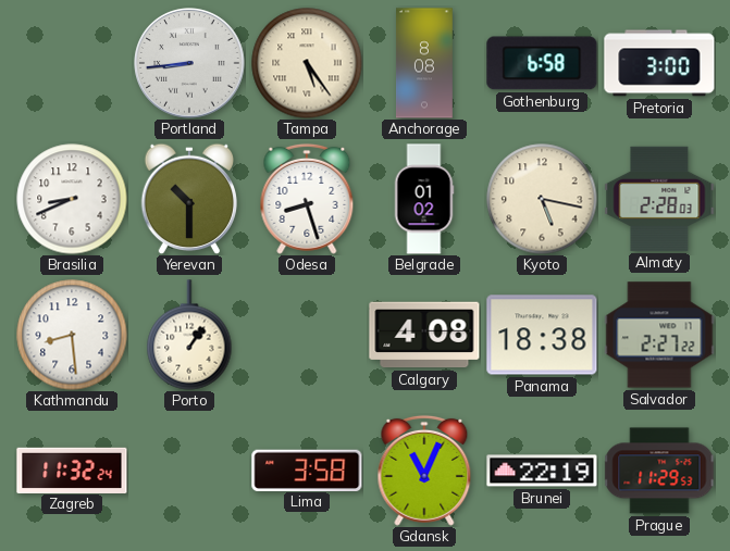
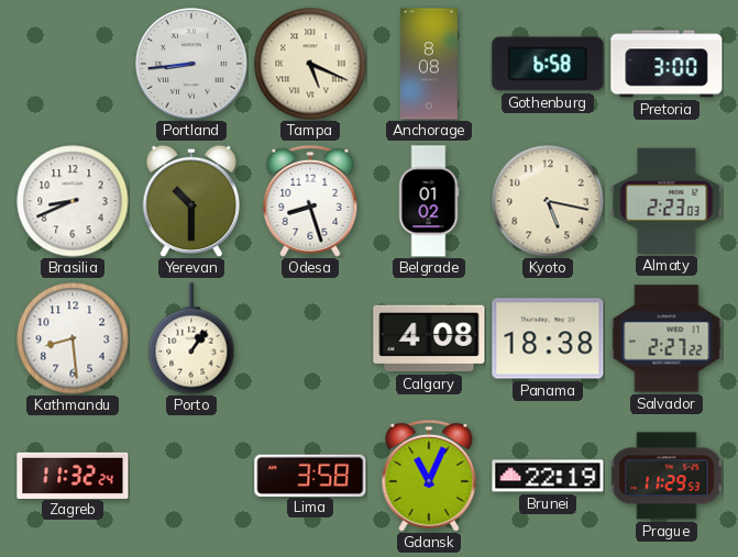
Tampa: 5:24 -> 5:19
Almaty: 2:28 -> 2:23
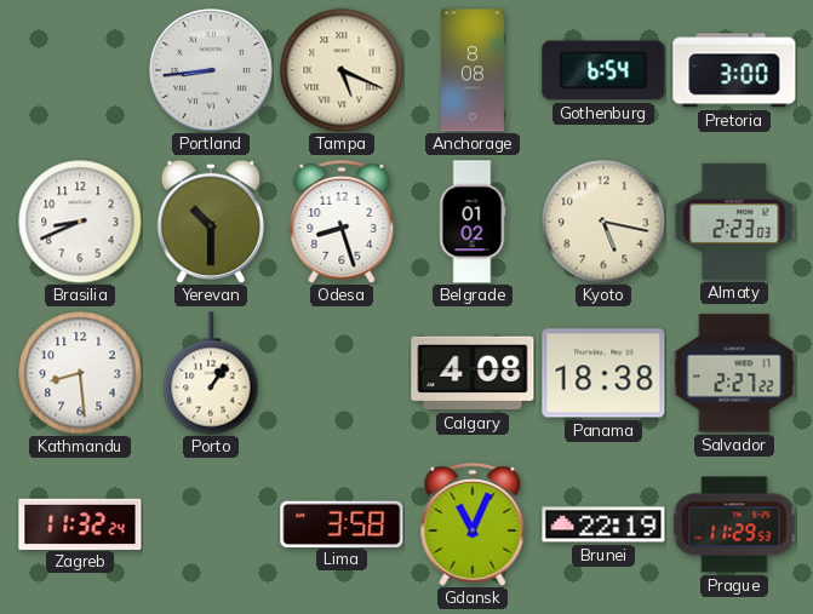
Gothenburg: 6:58 -> 6:54
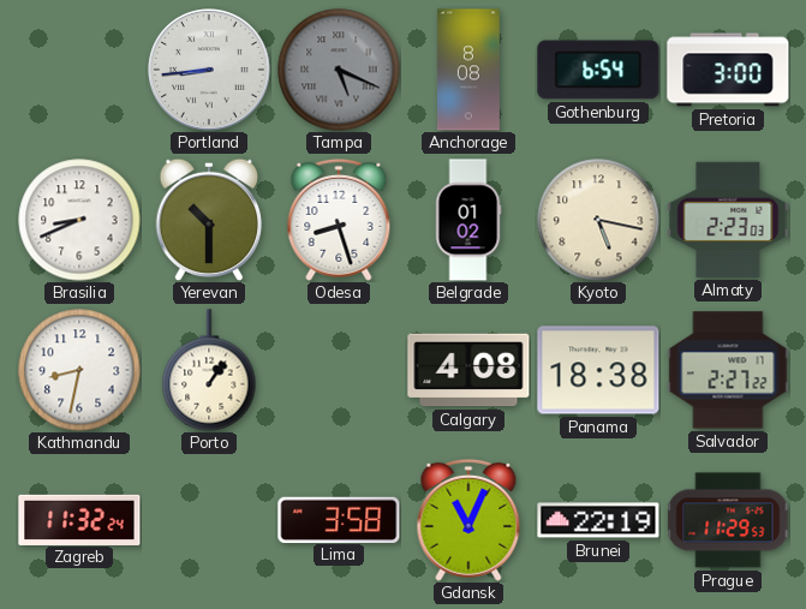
Tampa dial: cream -> grey
Kathmandu: 8:29 -> 8:32
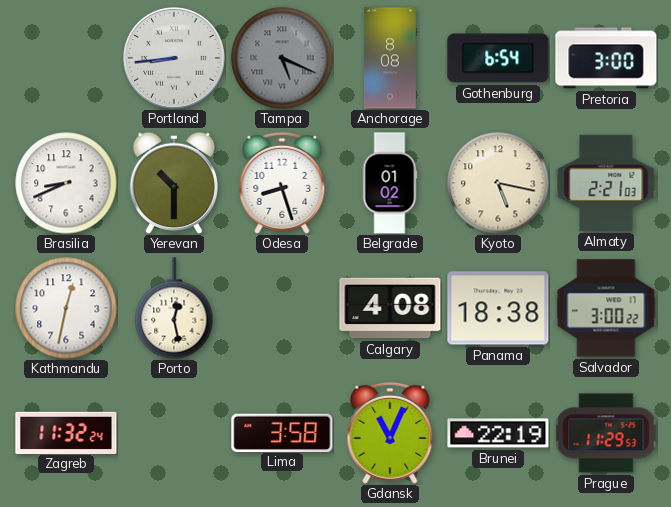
Almaty: 2:23 -> 2:21
Kathmandu: 8:32 -> 12:32
Porto: 1:06 -> 12:28
Salvador: 2:27 -> 3:00
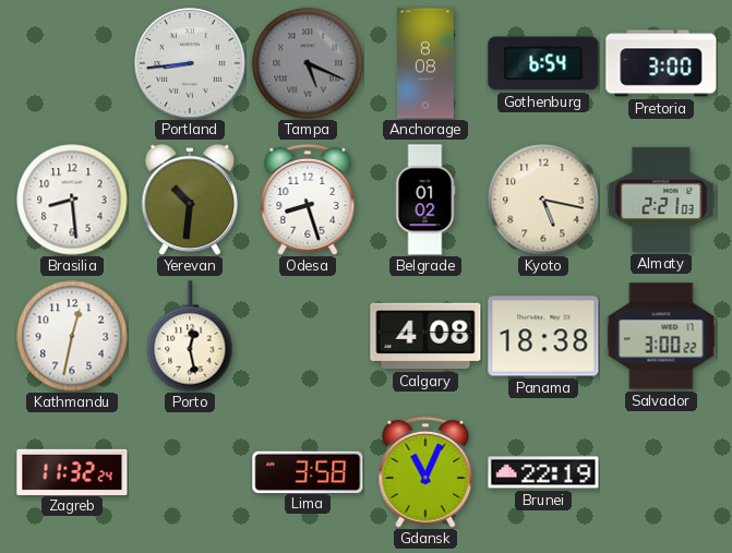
Brasilia: 8:41 -> 8:29
Yerevan: 10:30 -> 10:31
Prague: 11:29 -> none
